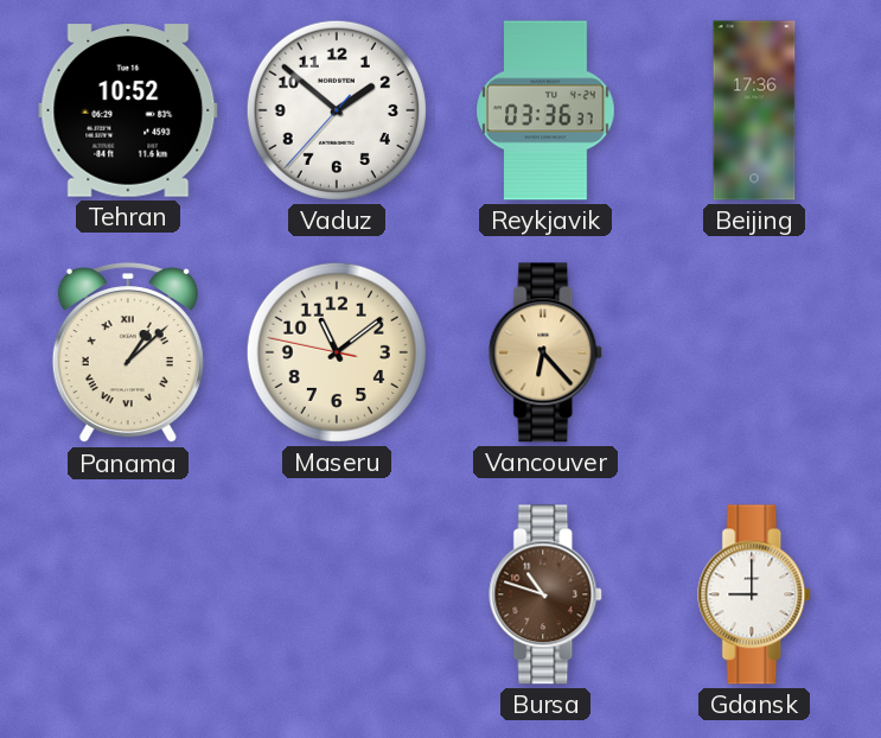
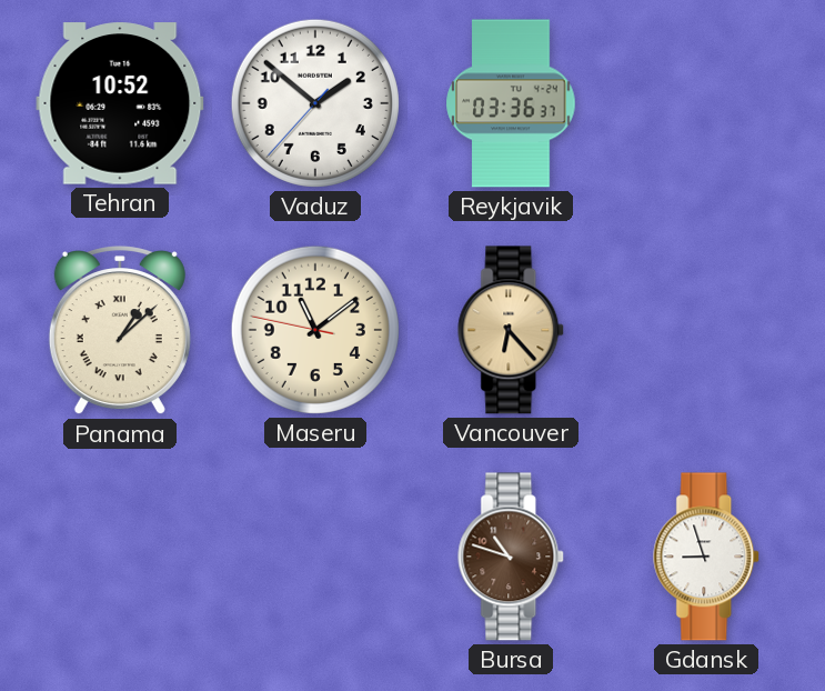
Beijing: 17:36 -> none
Gdansk: 9:00 -> 8:57
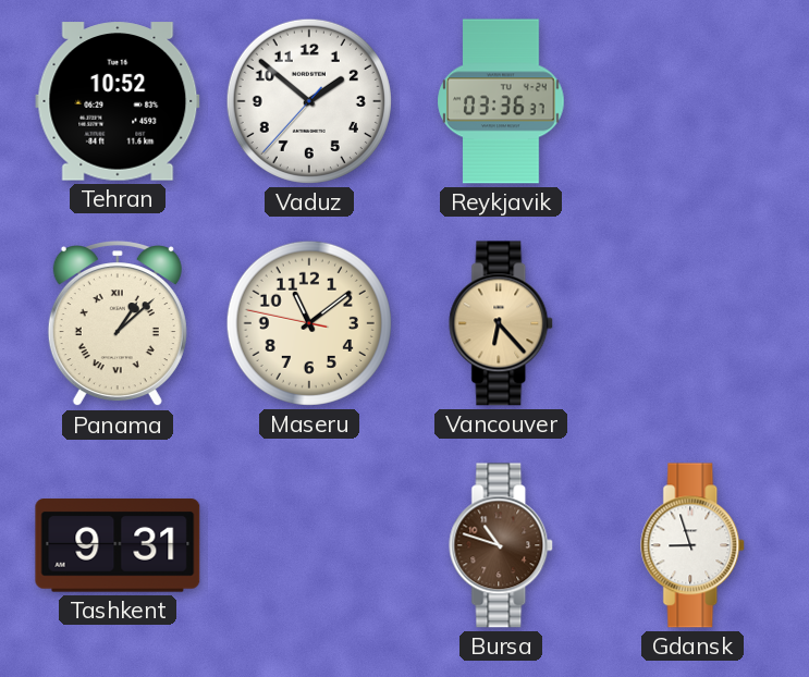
Tashkent: none -> 9:31
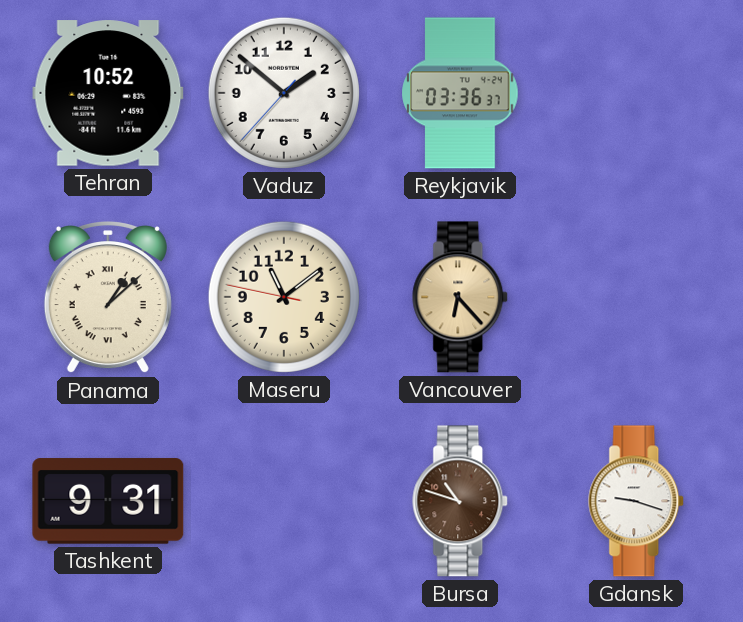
Gdansk: 8:57 -> 9:18
